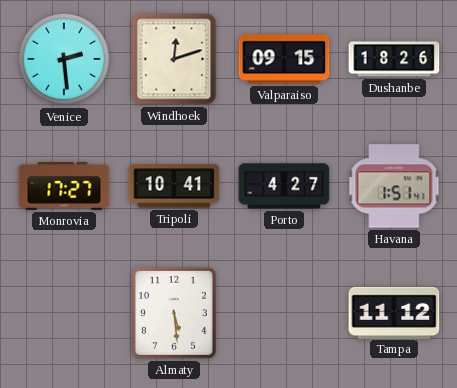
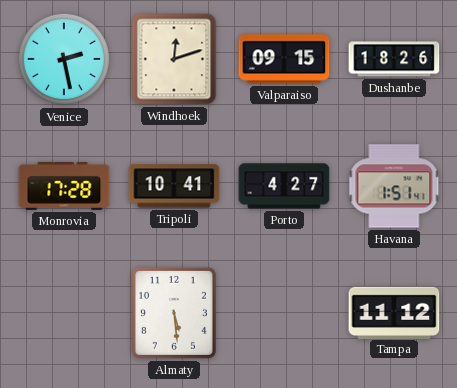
Venice: 2:29 -> 2:28
Monrovia: 17:27 -> 17:28
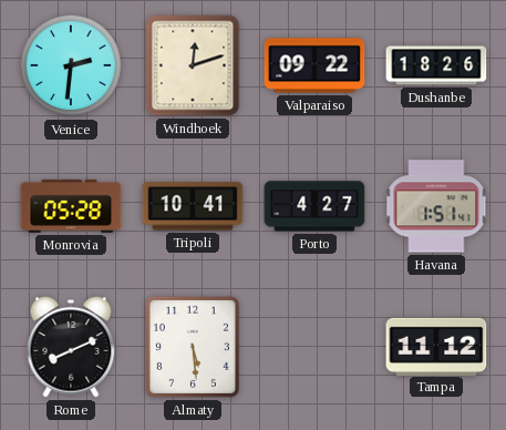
Venice: 2:28 -> 2:31
Valparaiso: 09:15 -> 09:22
Monrovia: 17:28 -> 05:28
Rome: none -> 8:11
